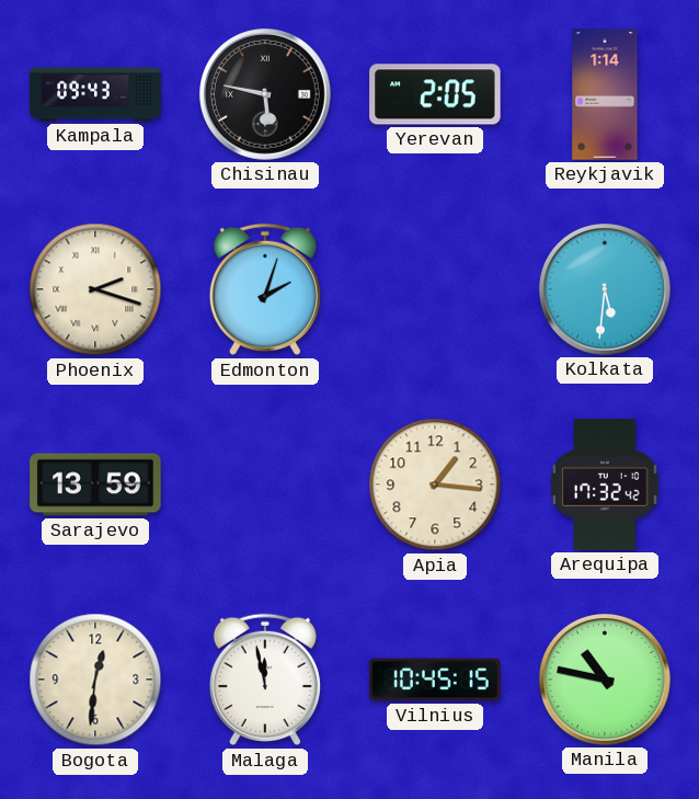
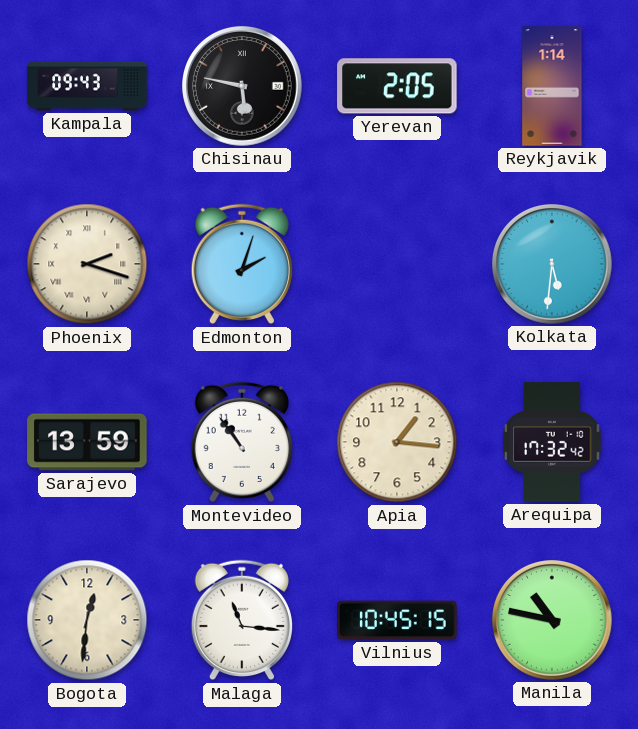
Montevideo: none -> 10:54
Malaga: 11:58 -> 11:16
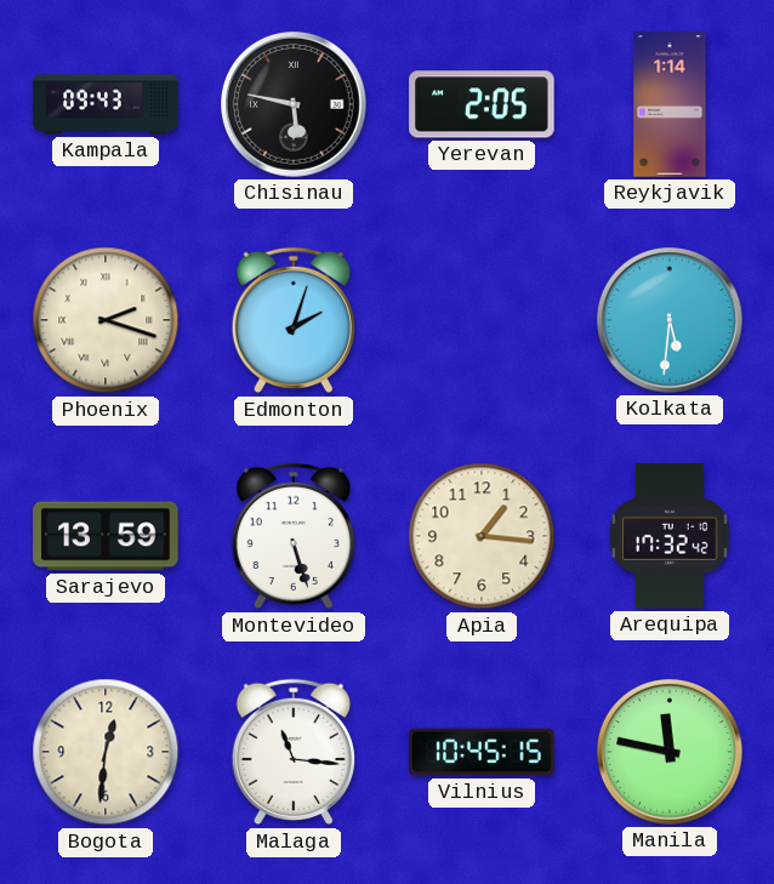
Montevideo: 10:54 -> 5:27
Manila: 10:47 -> 11:47
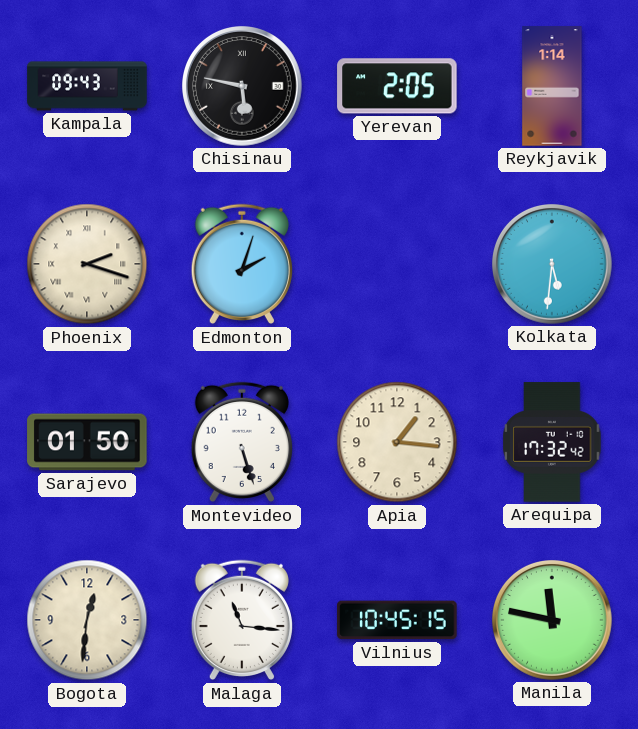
Sarajevo: 13:59 -> 01:50
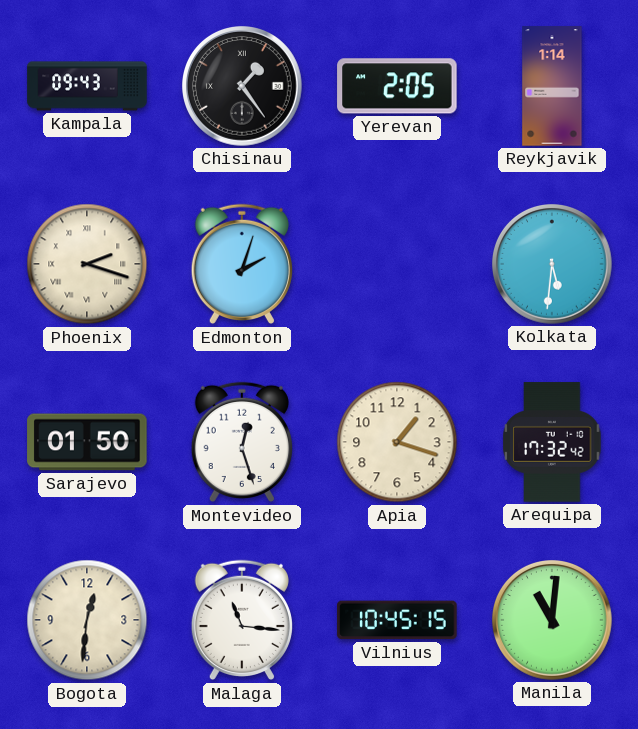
Chisinau: 5:47 -> 1:24
Montevideo: 5:27 -> 12:27
Apia: 1:16 -> 1:18
Manila: 11:47 -> 11:01
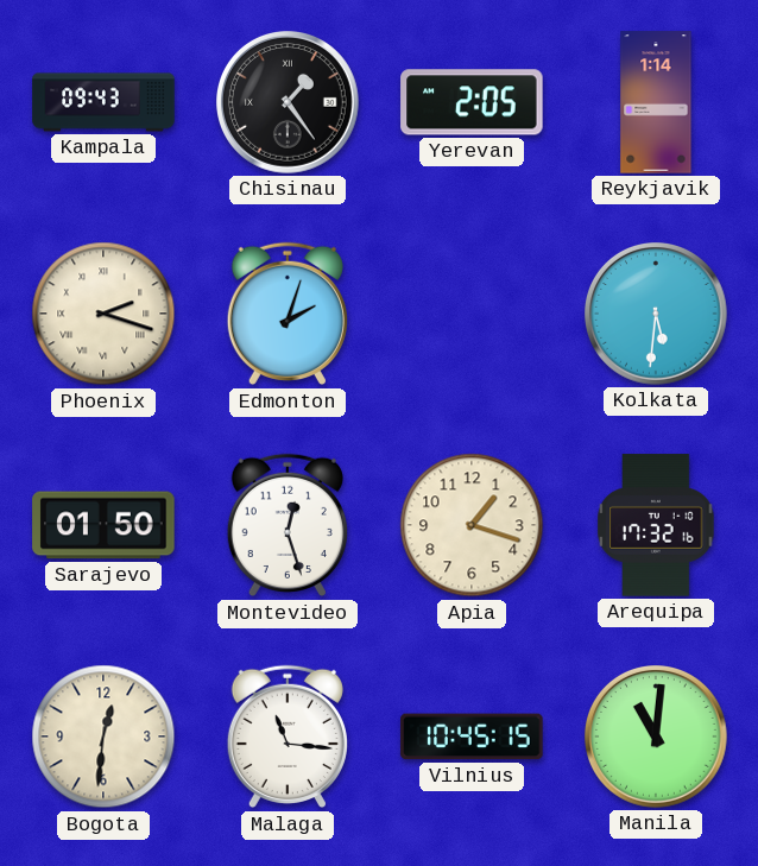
Arequipa: 17:32:42 -> 17:32:16
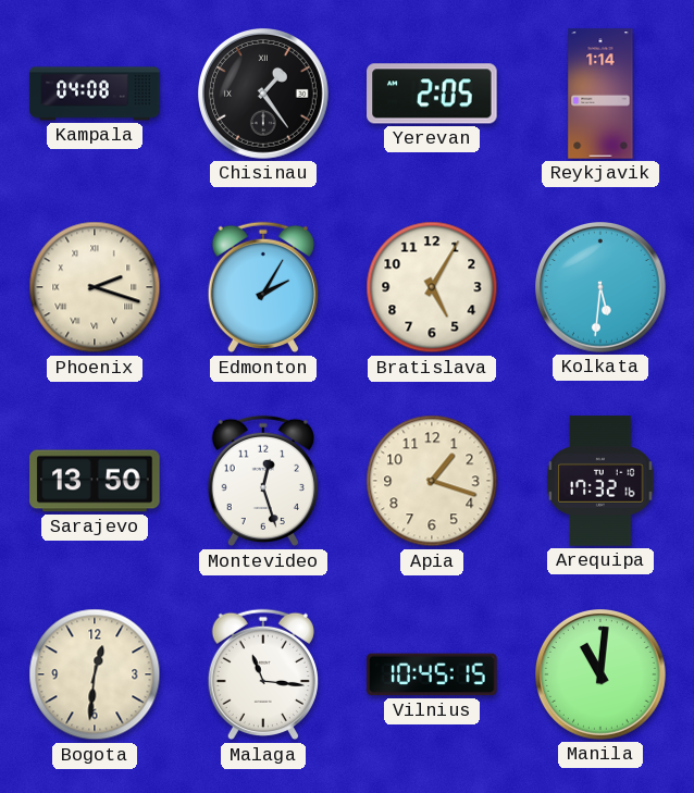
Kampala: 09:43 -> 04:08
Edmonton: 2:03 -> 2:05
Bratislava: none -> 5:05
Sarajevo: 01:50 -> 13:50
